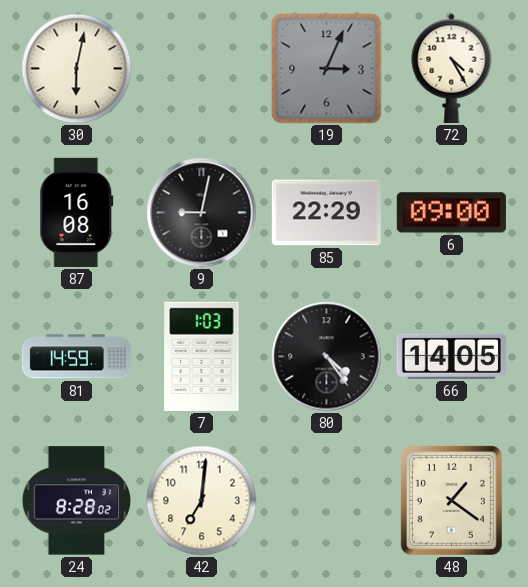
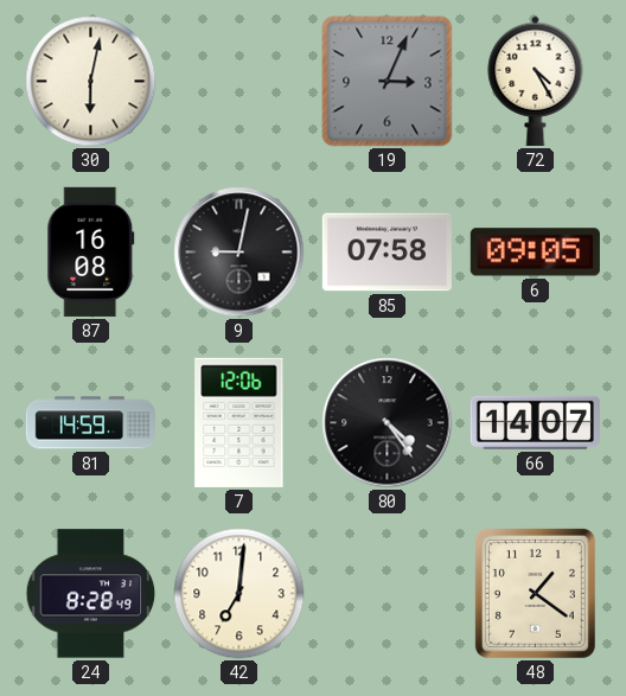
85: 22:29 -> 07:58
6: 09:00 -> 09:05
7: 1:03 -> 12:06
66: 14:05 -> 14:07
24: 8:28:02 -> 8:28:49
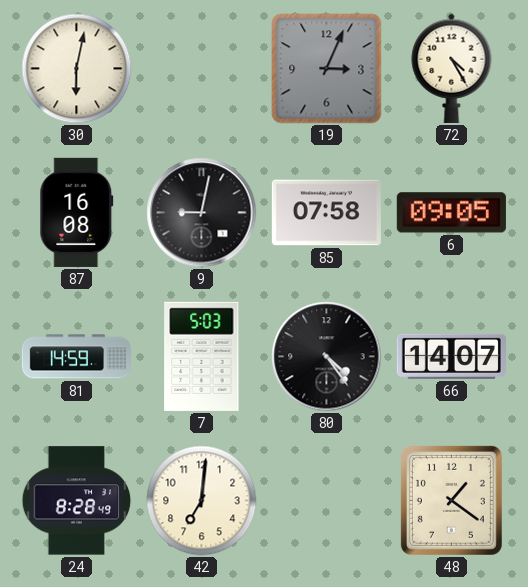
7: 12:06 -> 5:03
